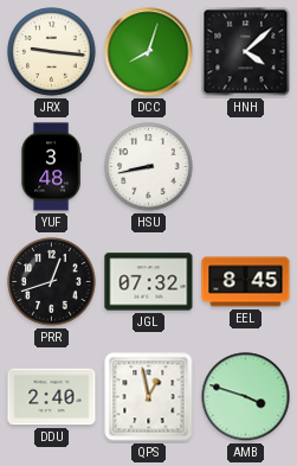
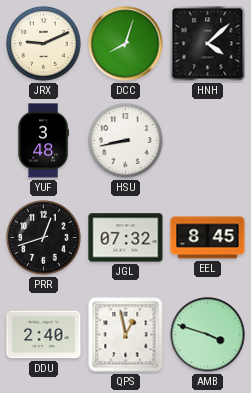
JRX: 9:16 -> 9:11
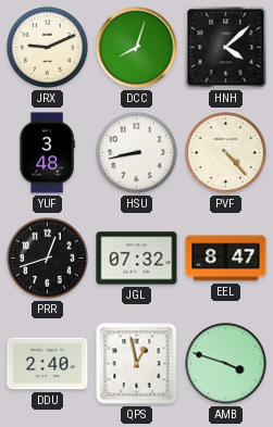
PVF: none -> 4:23
EEL: 8:45 -> 8:47
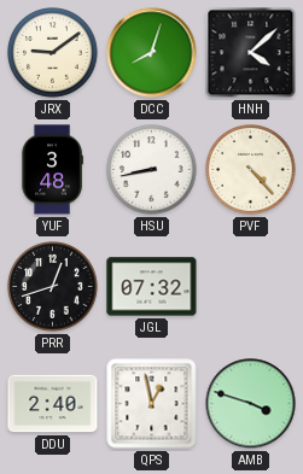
JRX: 9:11 -> 9:09
EEL: 8:47 -> none
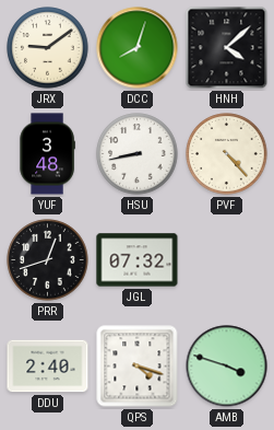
QPS: 12:58 -> 4:18
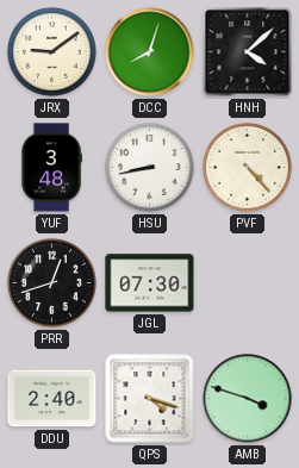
JGL: 07:32 -> 07:30
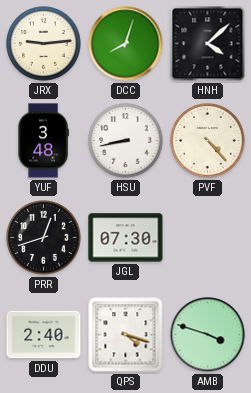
JRX: 9:09 -> 9:14
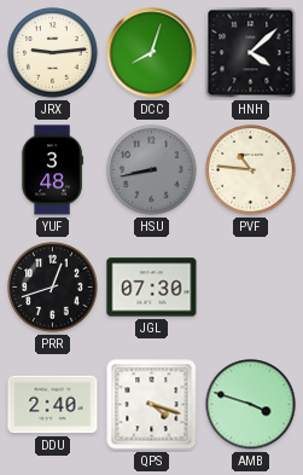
HSU dial: white -> grey
PVF: 4:23 -> 10:46
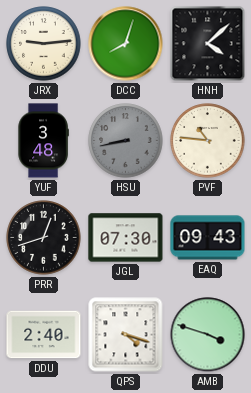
EAQ: none -> 09:43
